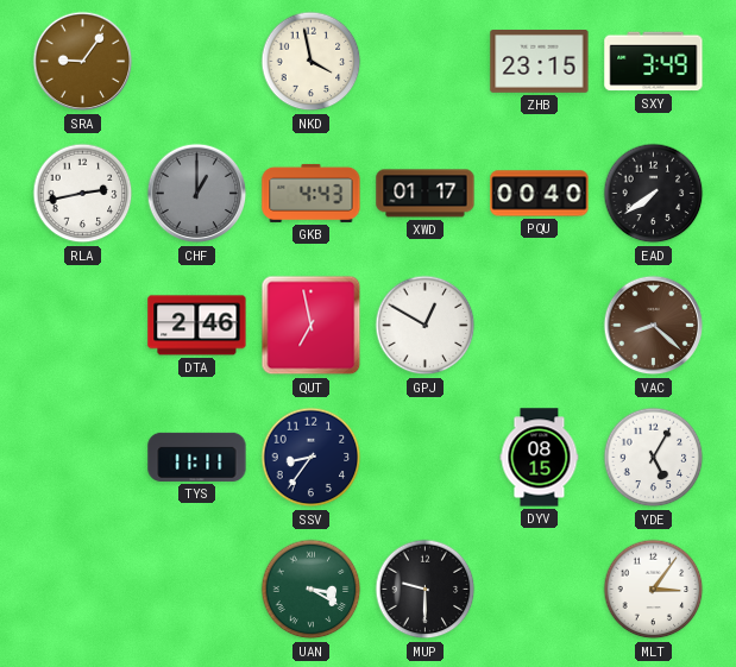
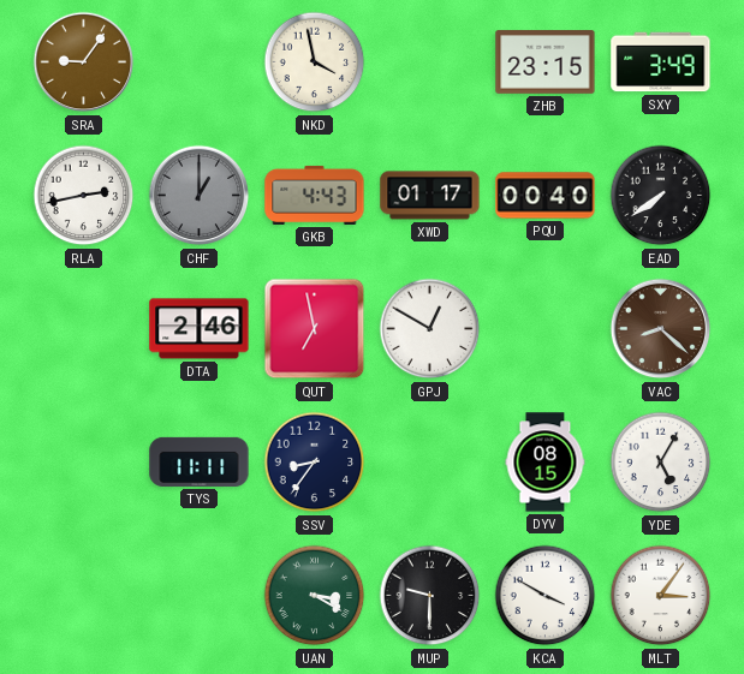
KCA: none -> 3:50
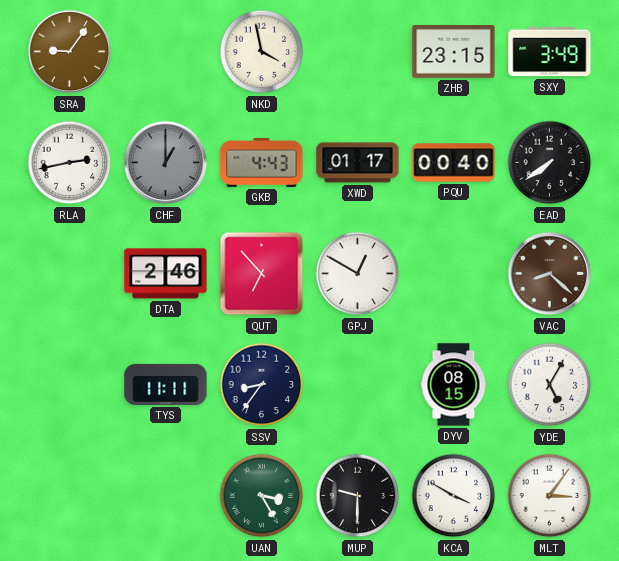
QUT: 6:58 -> 6:53
UAN: 3:20 -> 3:25
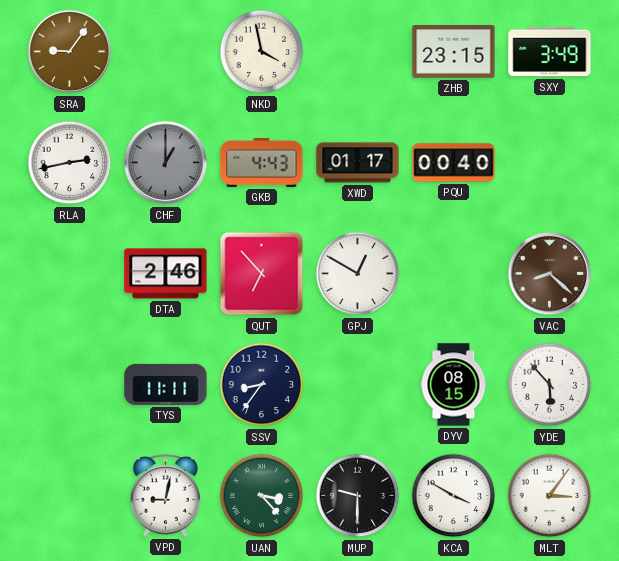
EAD: 7:39 -> none
YDE: 5:05 -> 5:53
VPD: none -> 9:02
UAN: 3:25 -> 3:23
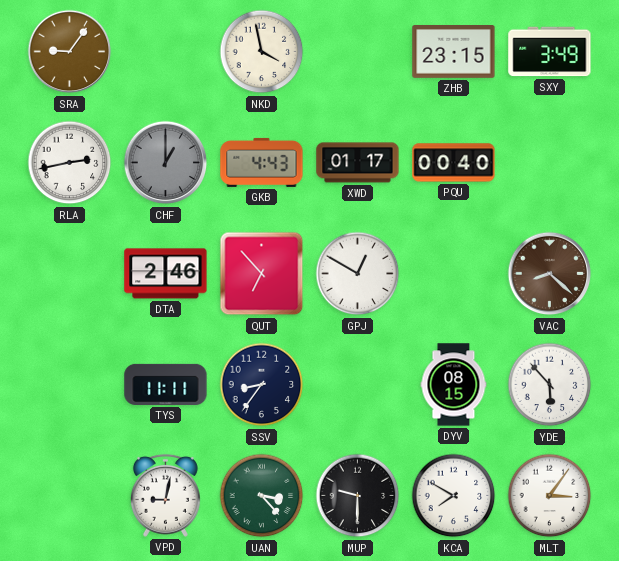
KCA: 3:50 -> 7:50
